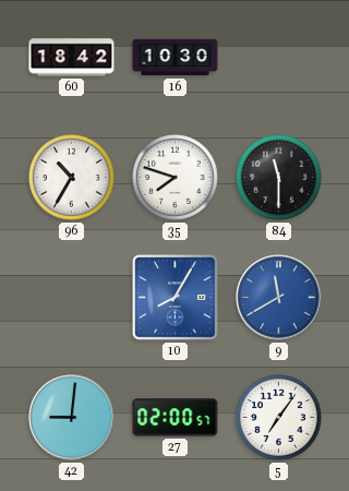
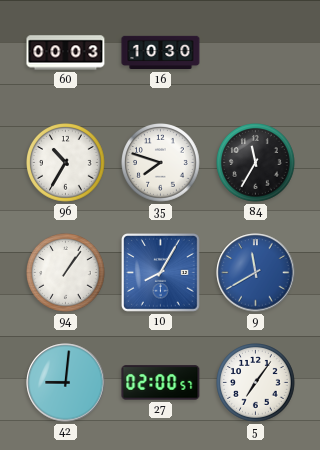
60: 18:42 -> 00:03
84: 11:30 -> 11:35
94: none -> 1:06
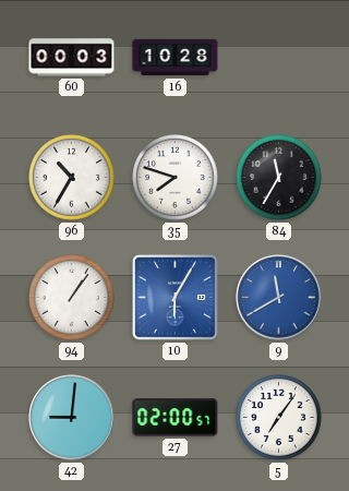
16: 10:30 -> 10:28
10: 8:05 -> 6:05
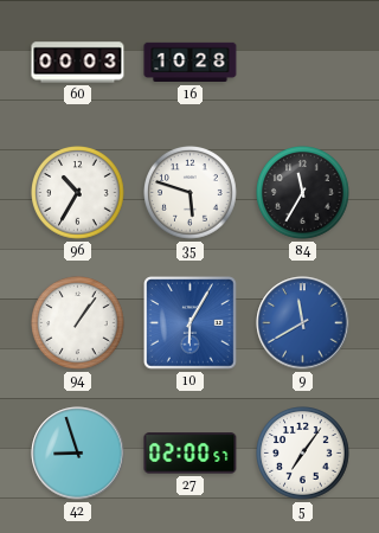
35: 7:48 -> 5:48
42: 9:01 -> 8:57
